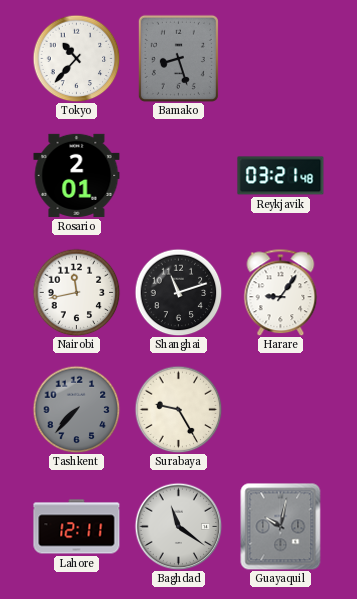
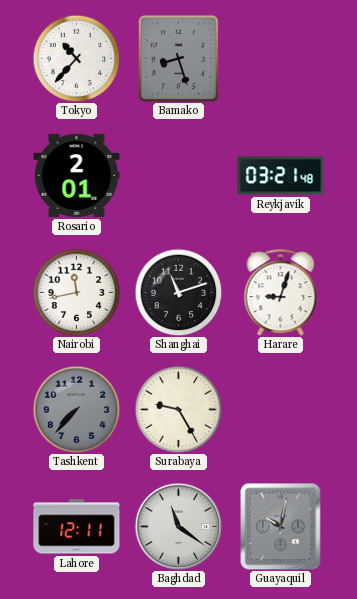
Harare: 9:06 -> 9:03
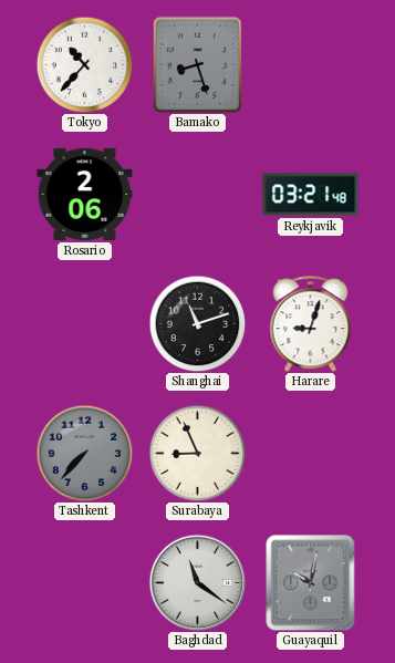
Rosario: 2:01 -> 2:06
Nairobi: 11:43 -> none
Surabaya: 9:25 -> 8:56
Lahore: 12:11 -> none
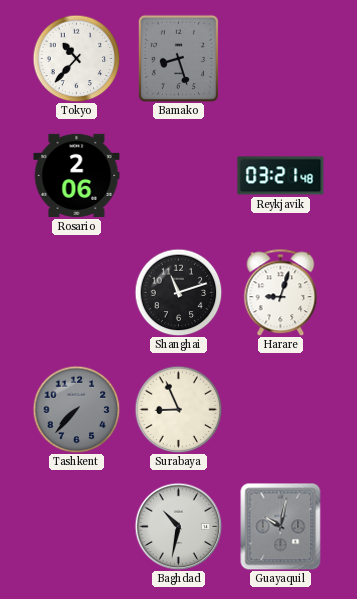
Baghdad: 11:21 -> 10:32
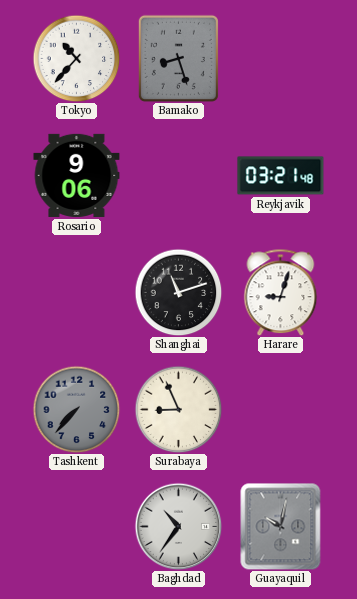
Rosario: 2:06 -> 9:06
Baghdad: 10:32 -> 10:36
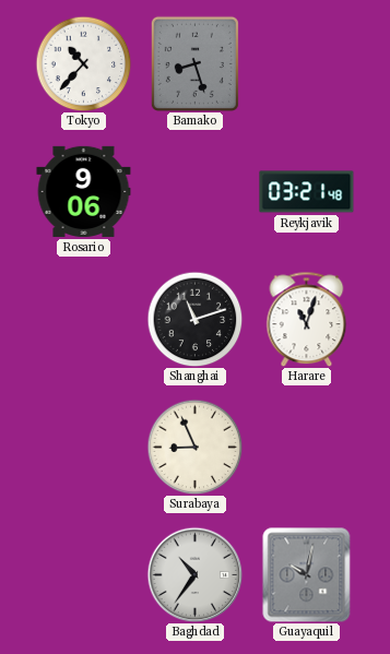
Harare: 9:03 -> 11:03
Tashkent: 7:37 -> none
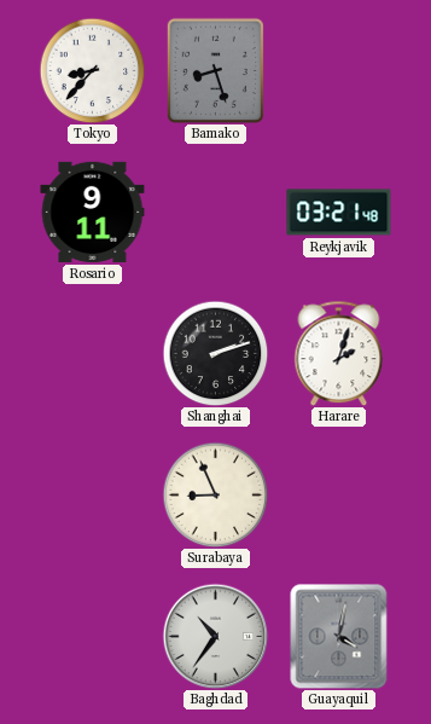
Tokyo: 10:37 -> 8:37
Rosario: 9:06 -> 9:11
Shanghai: 11:12 -> 2:12
Harare: 11:03 -> 2:03
Guayaquil: 10:02 -> 4:02
